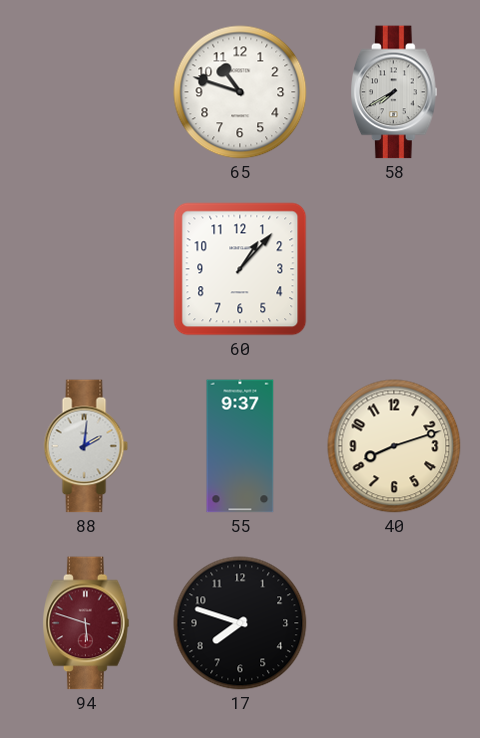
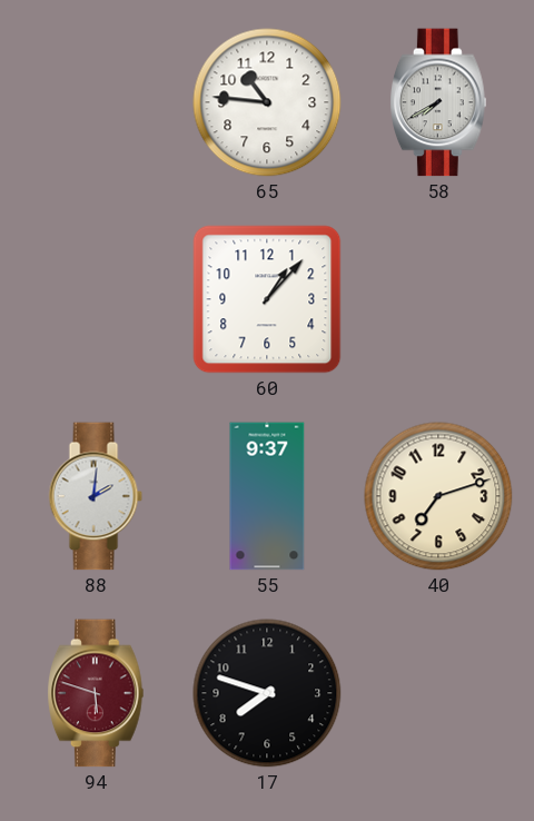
65: 10:48 -> 10:46
40: 8:12 -> 7:12
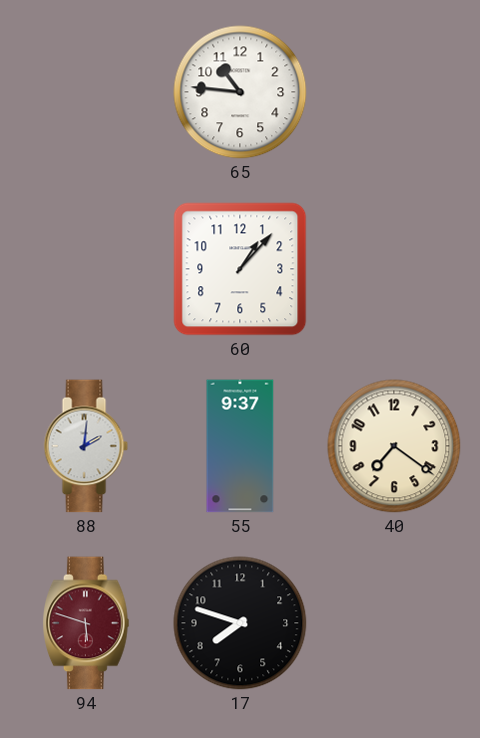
58: 7:40 -> none
40: 7:12 -> 7:21
